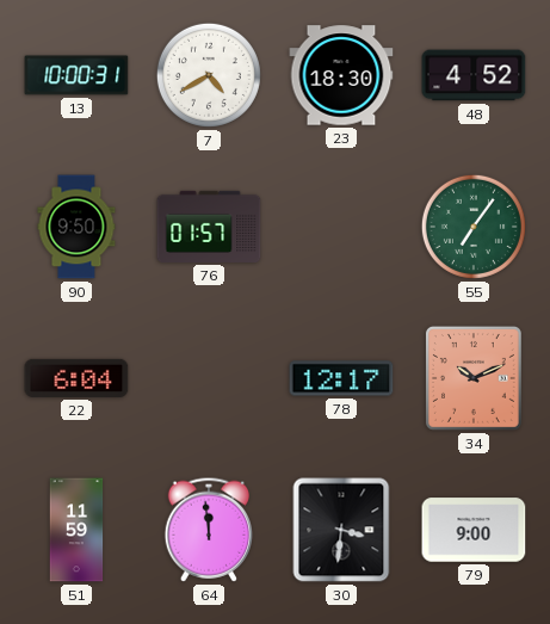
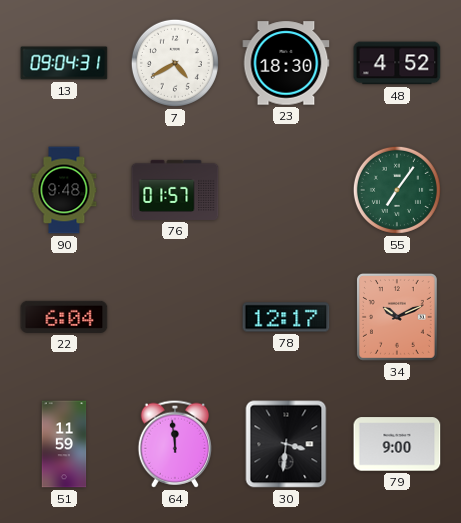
13: 10:00 -> 09:04
90: 9:50 -> 9:48
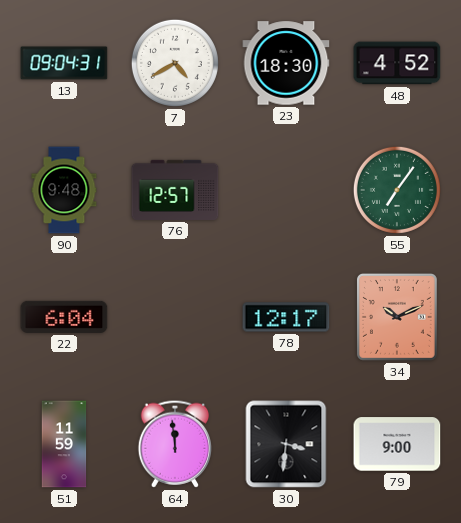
76: 01:57 -> 12:57
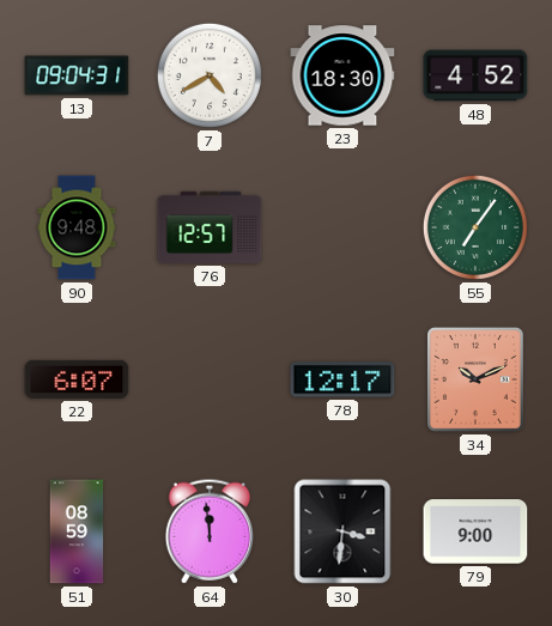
22: 6:04 -> 6:07
51: 11:59 -> 08:59
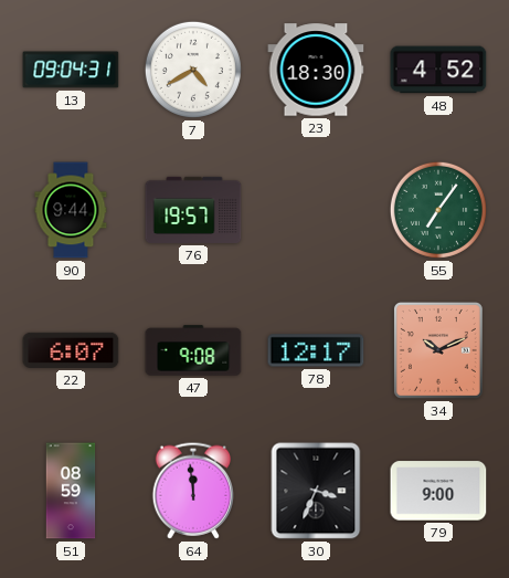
90: 9:48 -> 9:44
76: 12:57 -> 19:57
47: none -> 9:08
30: 3:31 -> 3:34
